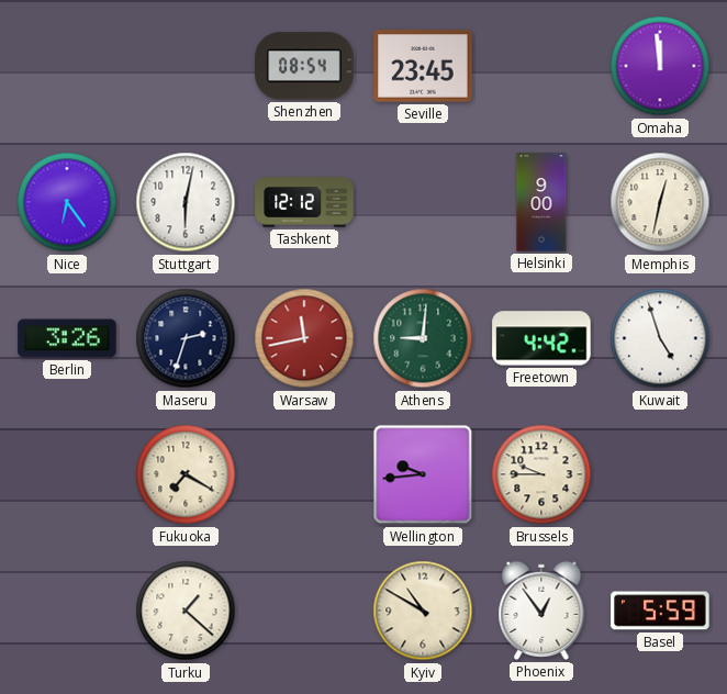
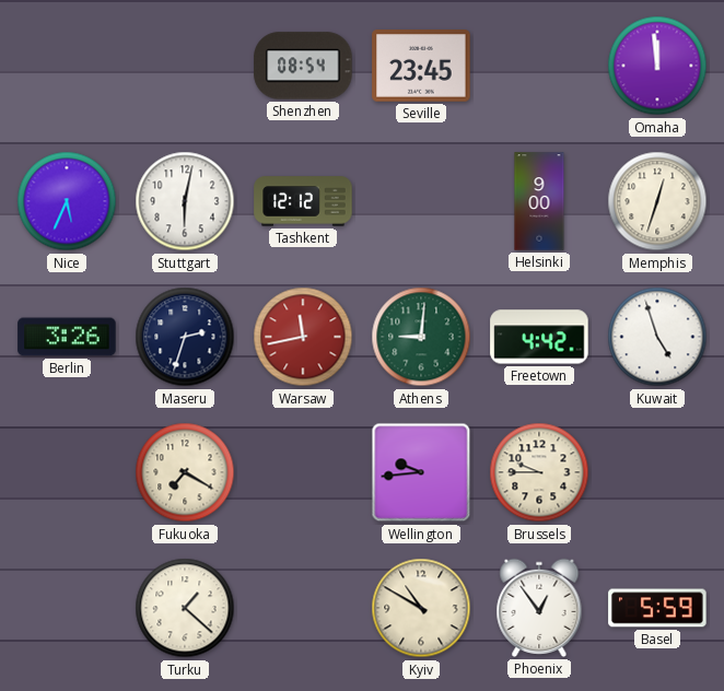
Nice: 6:24 -> 5:34
Memphis: 12:32 -> 12:33
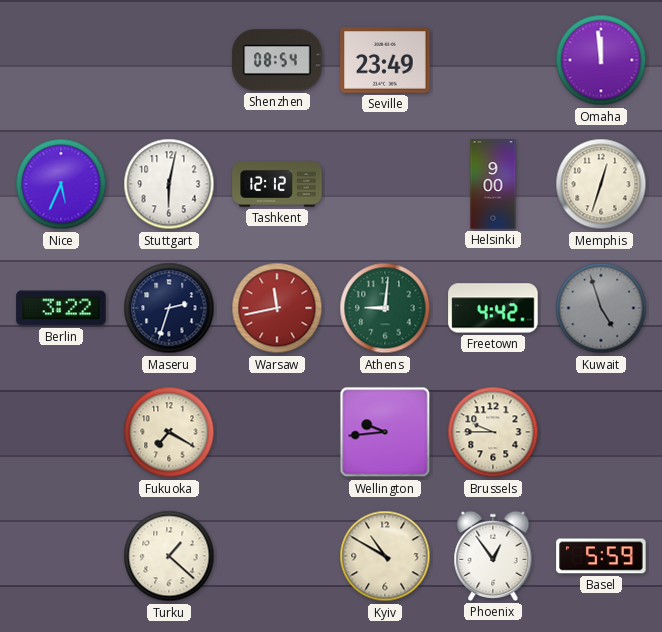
Seville: 23:45 -> 23:49
Berlin: 3:26 -> 3:22
Kuwait dial: white -> grey
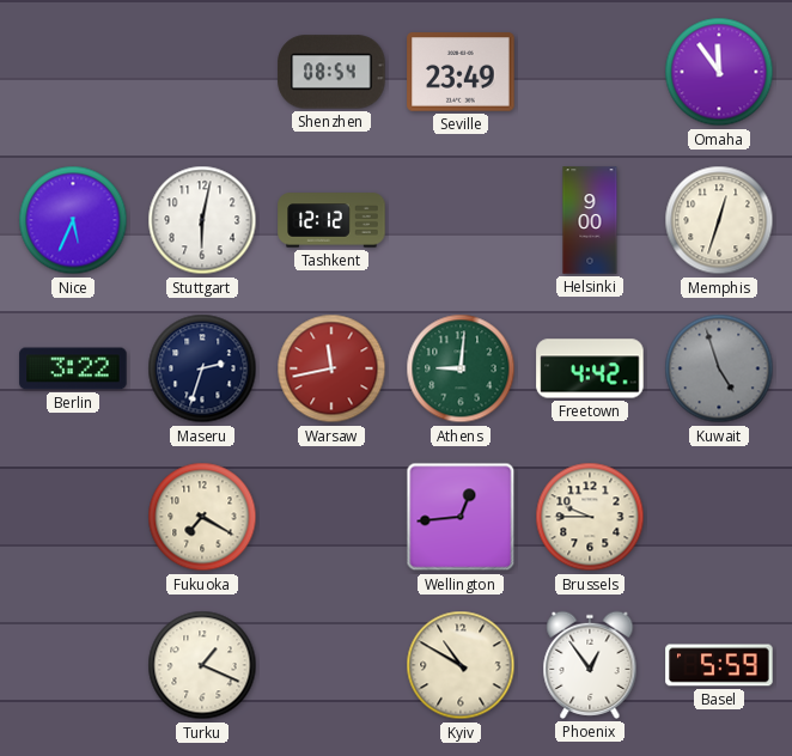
Omaha: 11:59 -> 11:54
Wellington: 9:44 -> 12:44
Turku: 1:22 -> 1:19
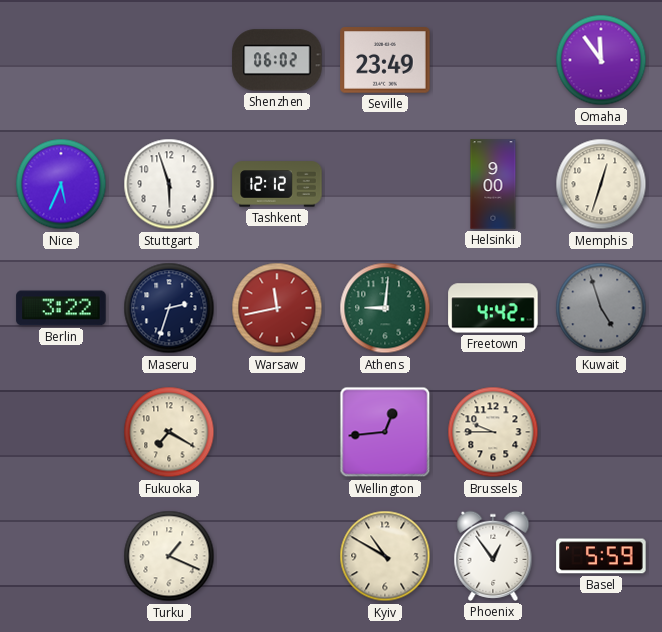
Shenzhen: 08:54 -> 06:02
Stuttgart: 6:02 -> 5:57
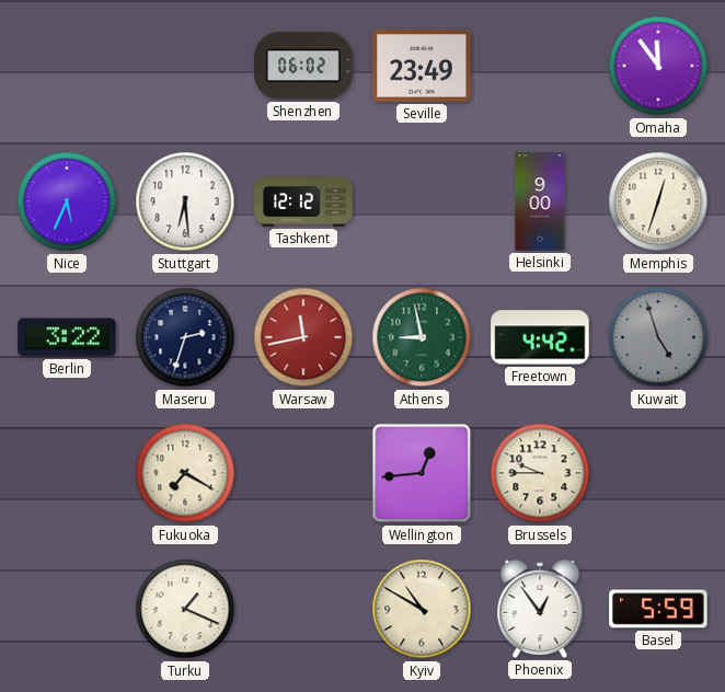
Stuttgart: 5:57 -> 6:29
Athens: 9:01 -> 8:58
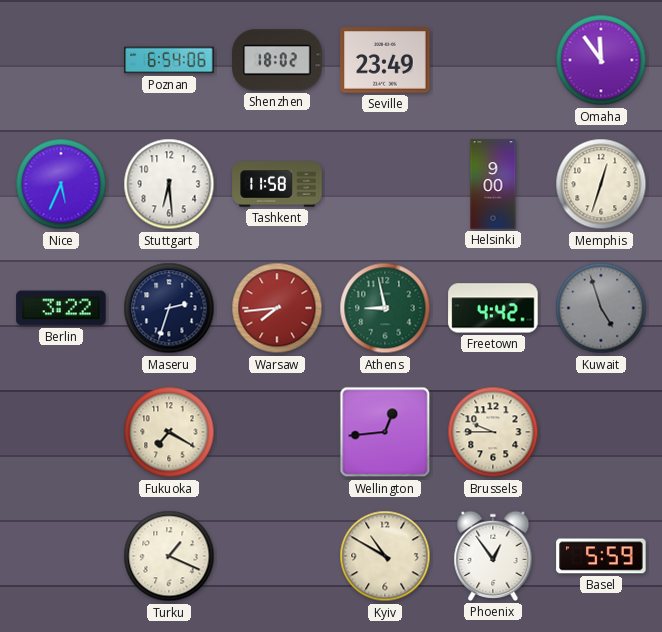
Poznan: none -> 6:54
Shenzhen: 06:02 -> 18:02
Tashkent: 12:12 -> 11:58
Warsaw: 11:43 -> 7:44
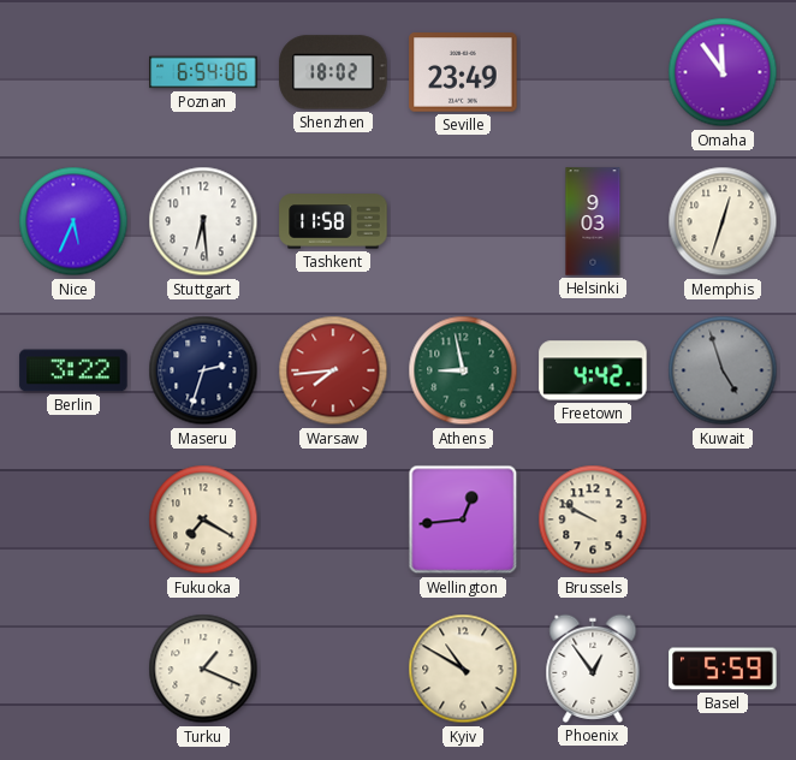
Helsinki: 9:00 -> 9:03
Brussels: 9:45 -> 9:50
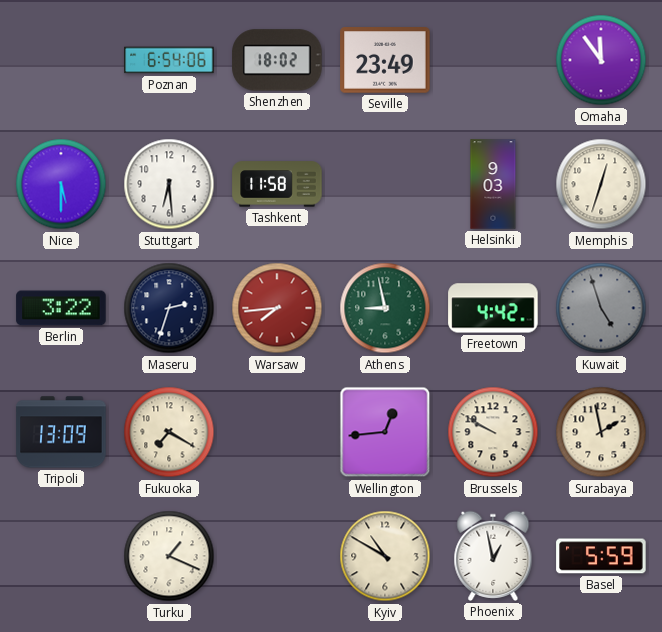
Nice: 5:34 -> 5:30
Tripoli: none -> 13:09
Surabaya: none -> 1:58
Phoenix: 12:54 -> 12:58
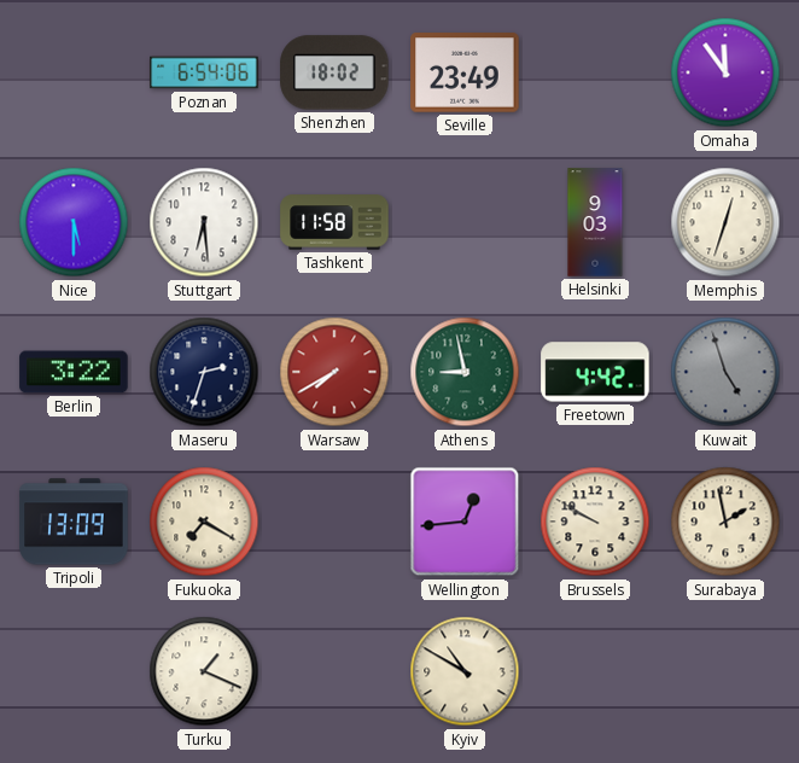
Warsaw: 7:44 -> 7:40
Phoenix: 12:58 -> none
Basel: 5:59 -> none
